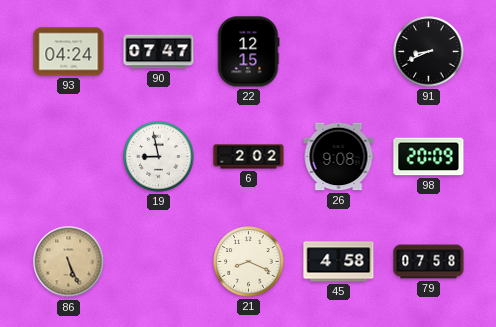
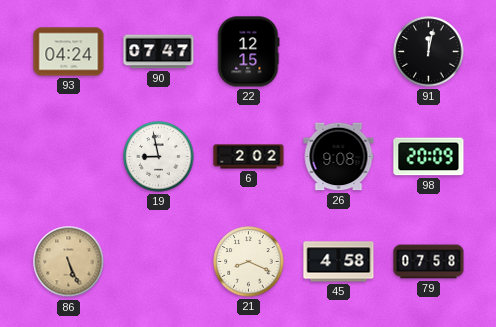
91: 8:41 -> 12:02
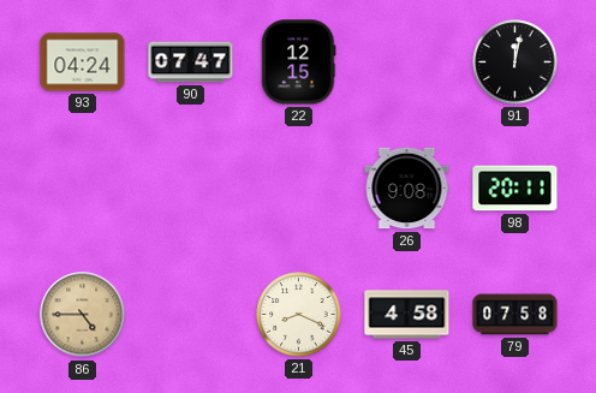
19: 8:58 -> none
6: 2:02 -> none
98: 20:09 -> 20:11
86: 5:26 -> 4:45
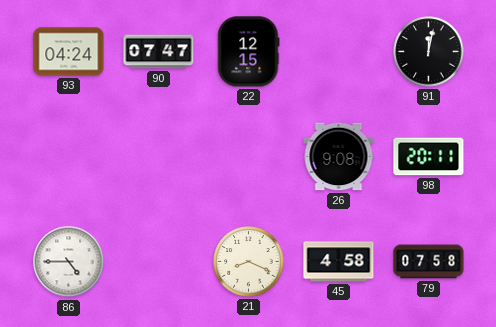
86 dial: champagne -> white
